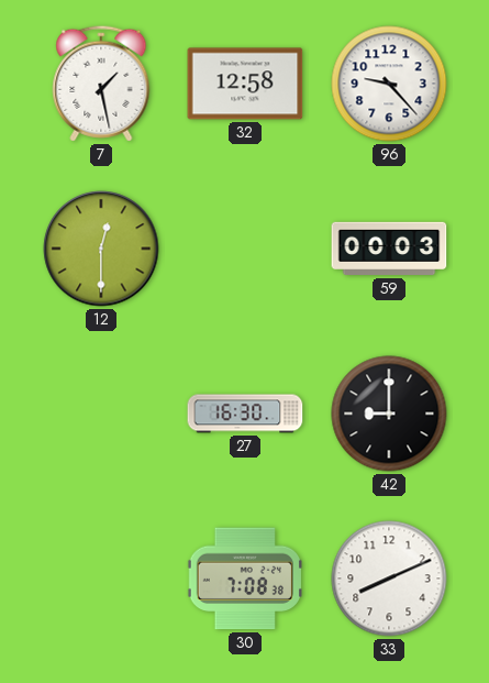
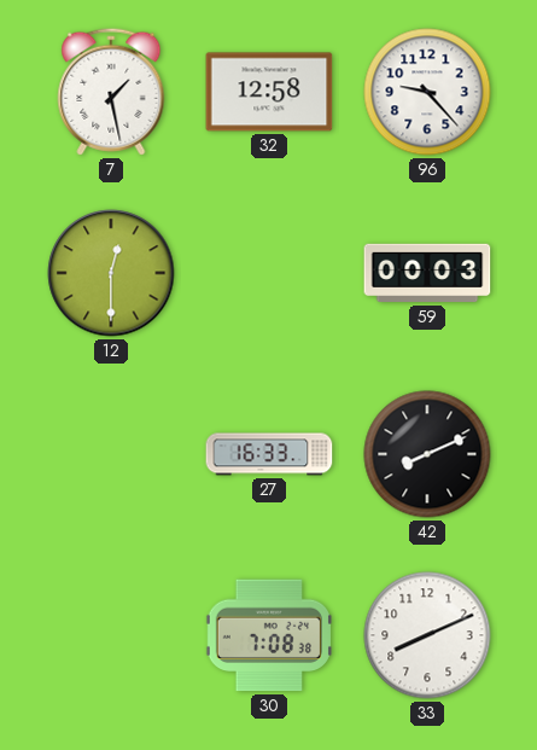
27: 16:30 -> 16:33
42: 9:00 -> 8:11
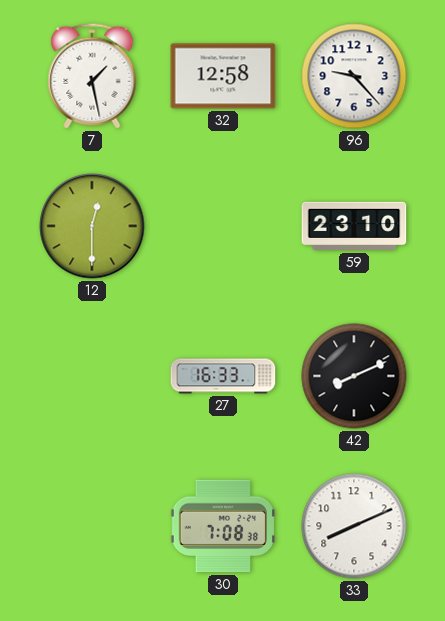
59: 00:03 -> 23:10
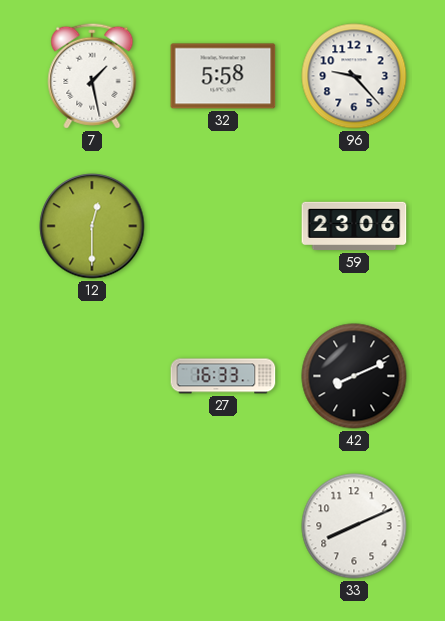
32: 12:58 -> 5:58
59: 23:10 -> 23:06
30: 7:08 -> none
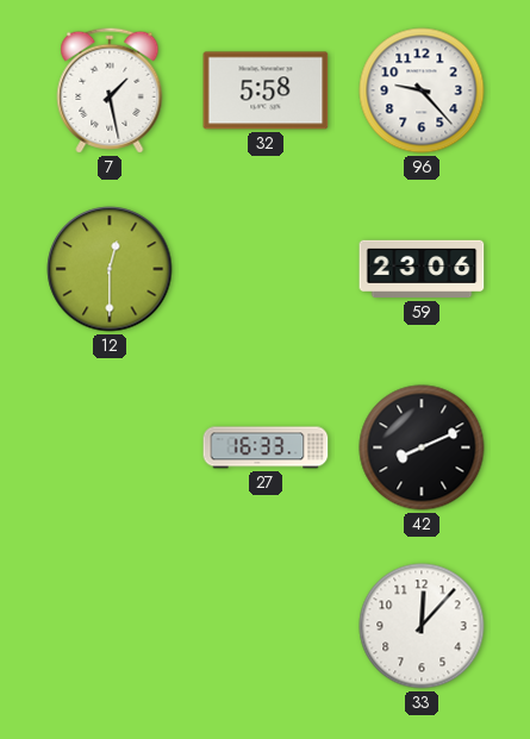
33: 8:11 -> 12:07
